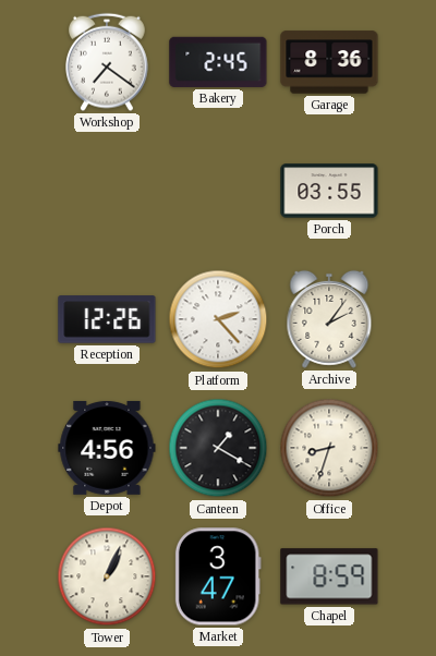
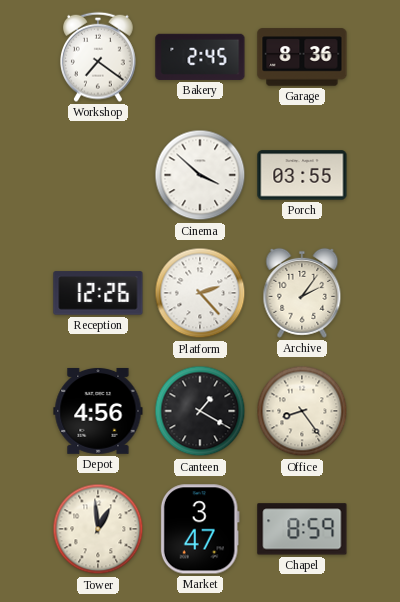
Cinema: none -> 3:52
Office: 8:33 -> 8:24
Tower: 1:04 -> 12:59
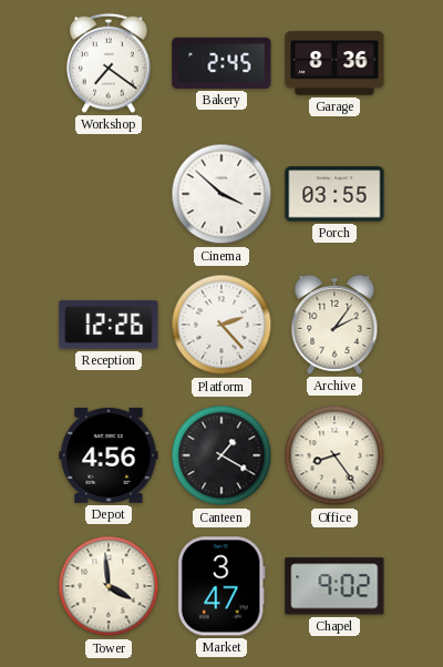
Tower: 12:59 -> 3:59
Chapel: 8:59 -> 9:02
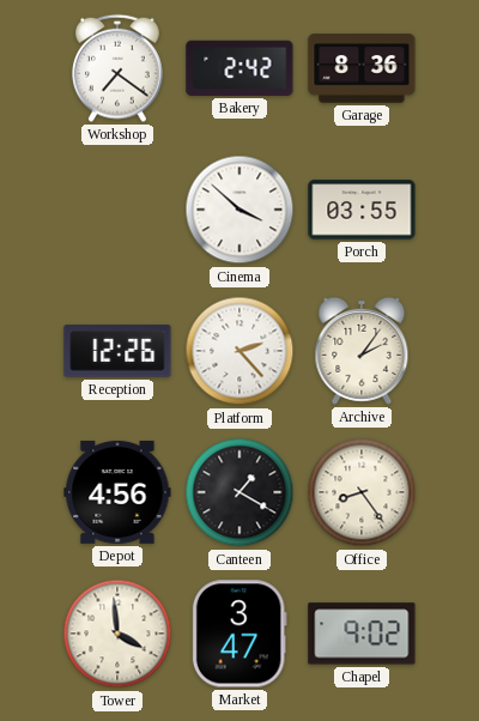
Bakery: 2:45 -> 2:42
